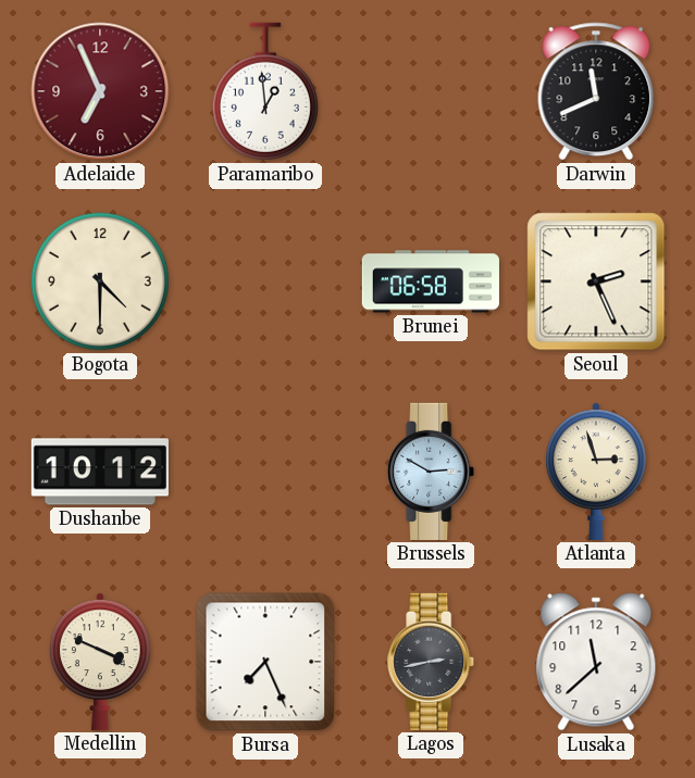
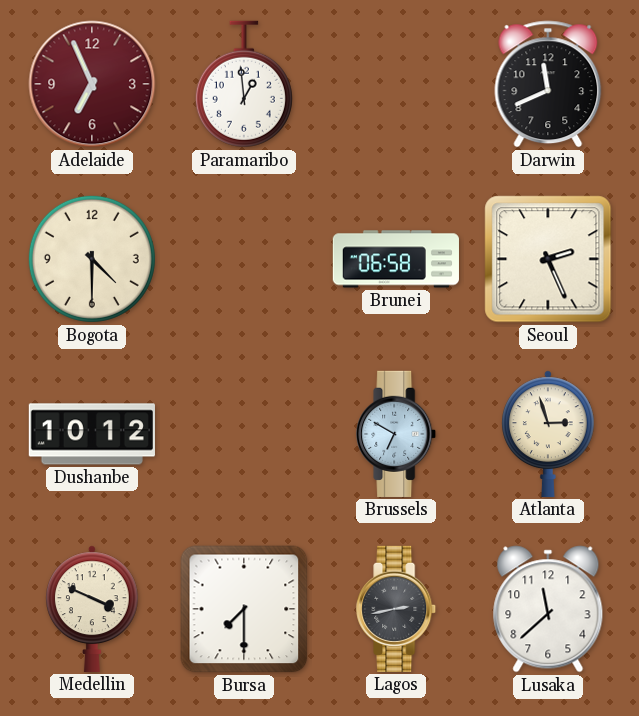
Brussels: 2:50 -> 6:50
Bursa: 7:26 -> 7:30
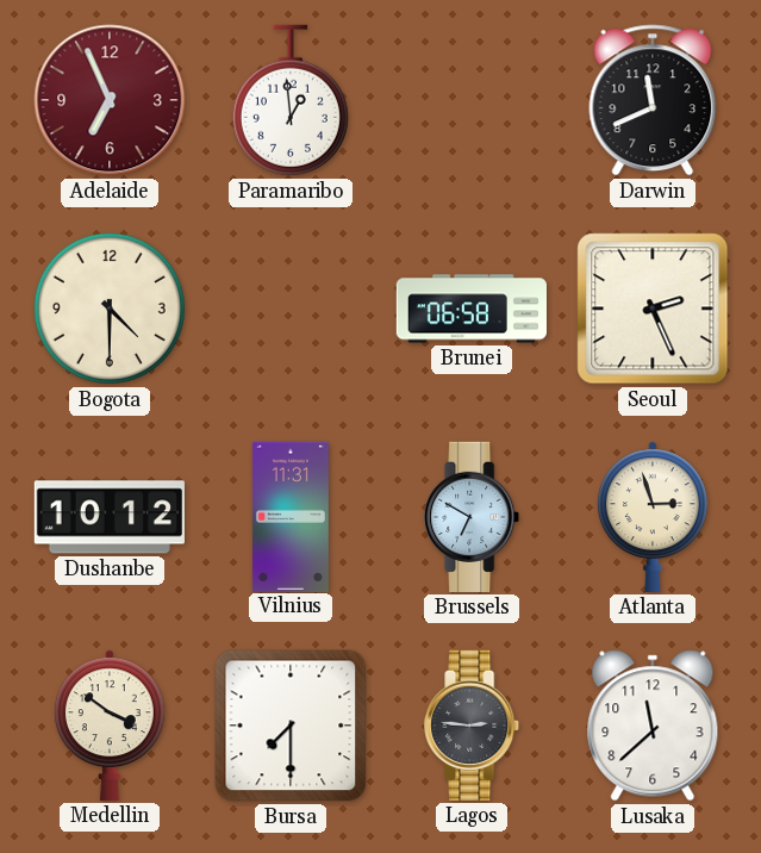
Vilnius: none -> 11:31
Medellin: 3:49 -> 3:51
Lagos: 2:43 -> 2:46
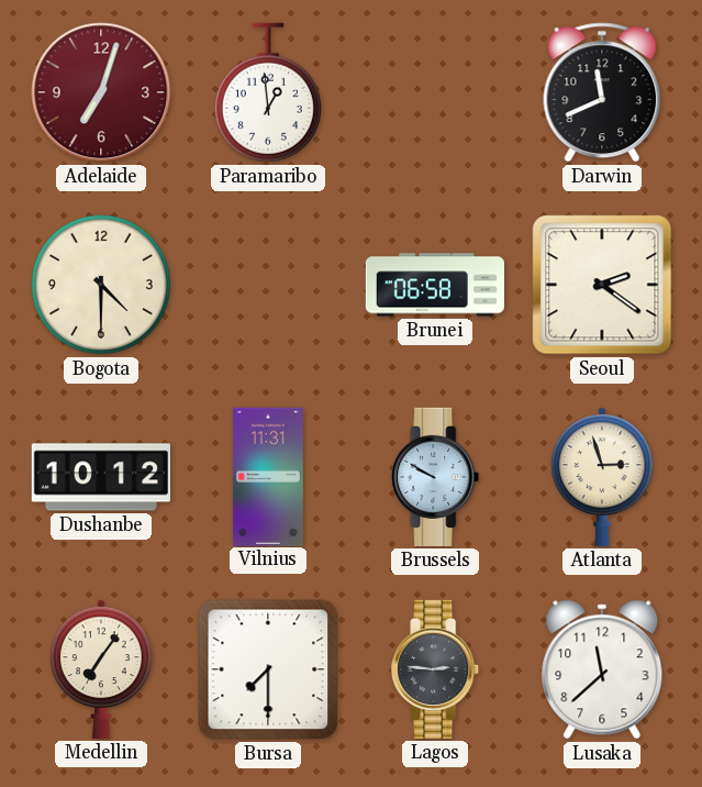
Adelaide: 6:56 -> 7:03
Seoul: 2:26 -> 2:21
Brussels: 6:50 -> 9:50
Medellin: 3:51 -> 7:06
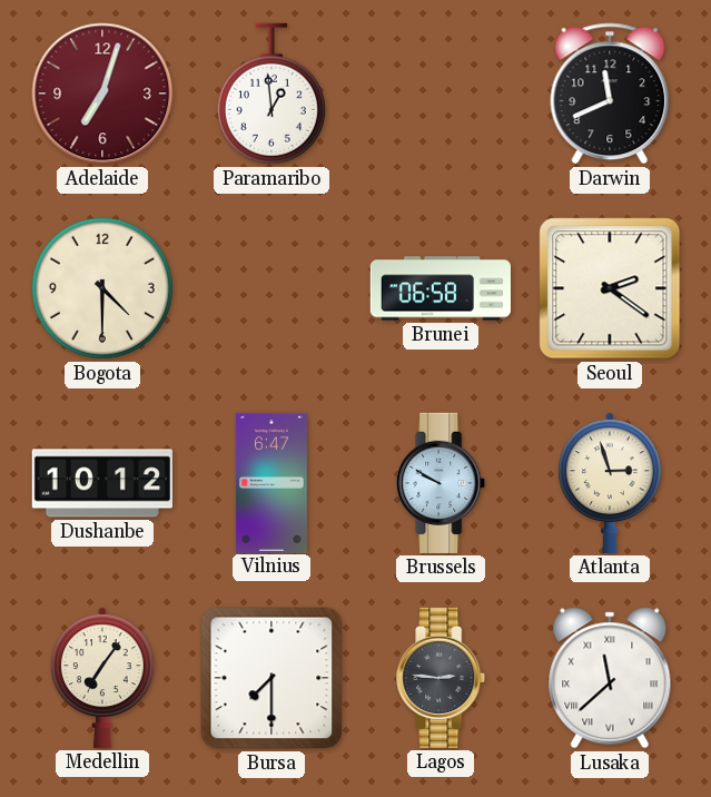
Vilnius: 11:31 -> 6:47
Lusaka numerals: Arabic -> Roman
